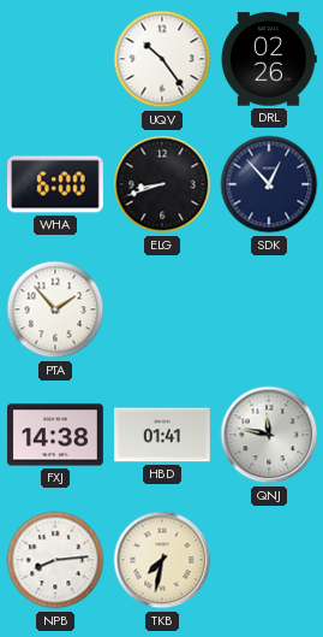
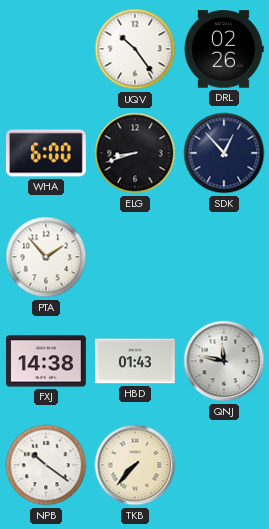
HBD: 01:41 -> 01:43
NPB: 8:14 -> 10:21
TKB: 7:32 -> 7:37
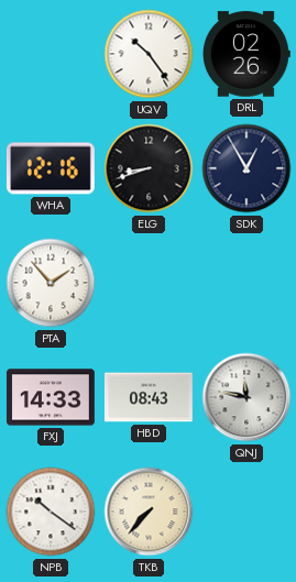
WHA: 6:00 -> 12:16
SDK: 12:53 -> 12:55
FXJ: 14:38 -> 14:33
HBD: 01:43 -> 08:43
